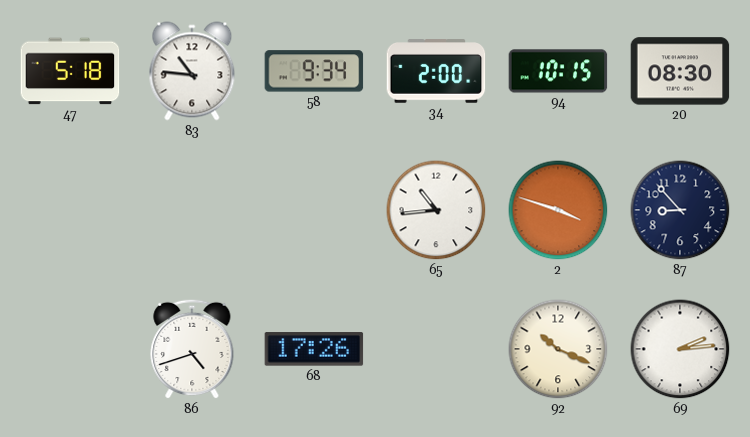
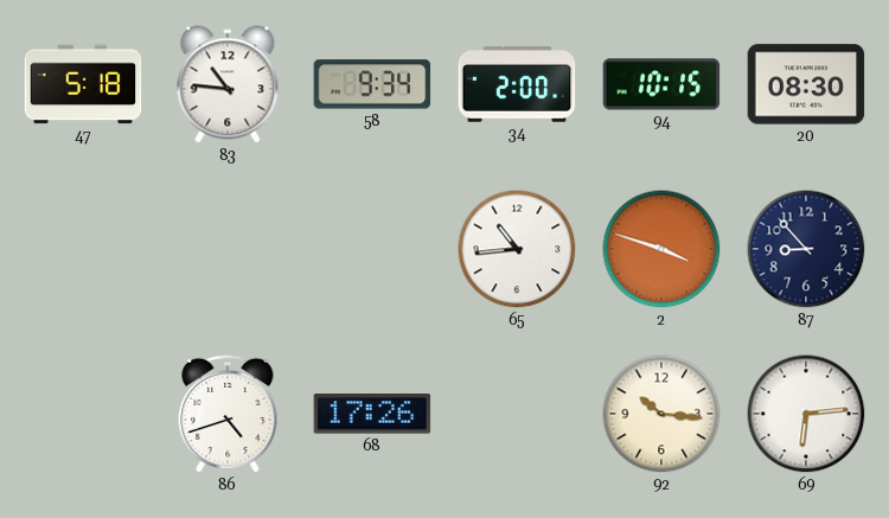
92: 10:19 -> 10:16
69: 2:14 -> 6:14
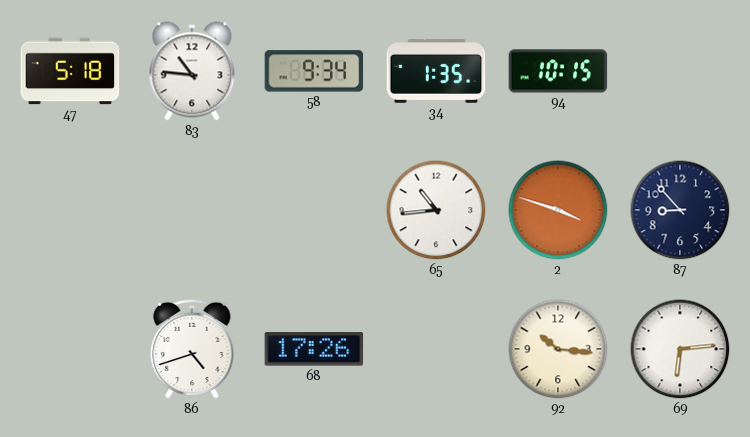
34: 2:00 -> 1:35
20: 08:30 -> none
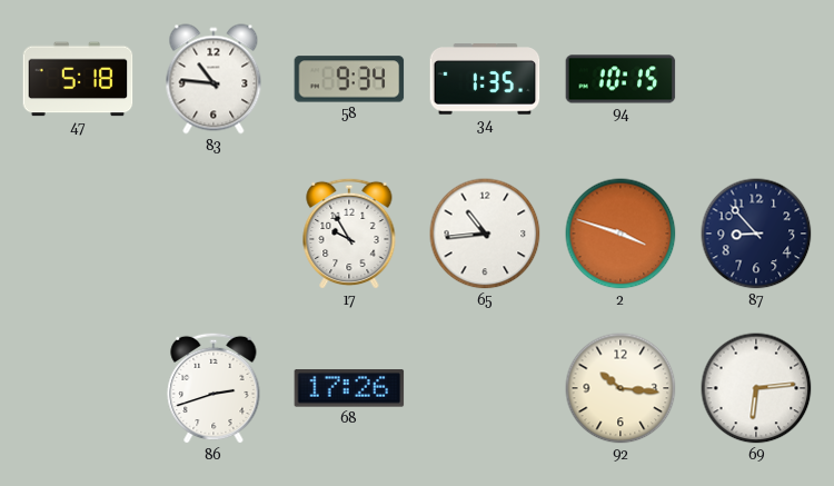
17: none -> 9:55
86: 4:42 -> 2:42
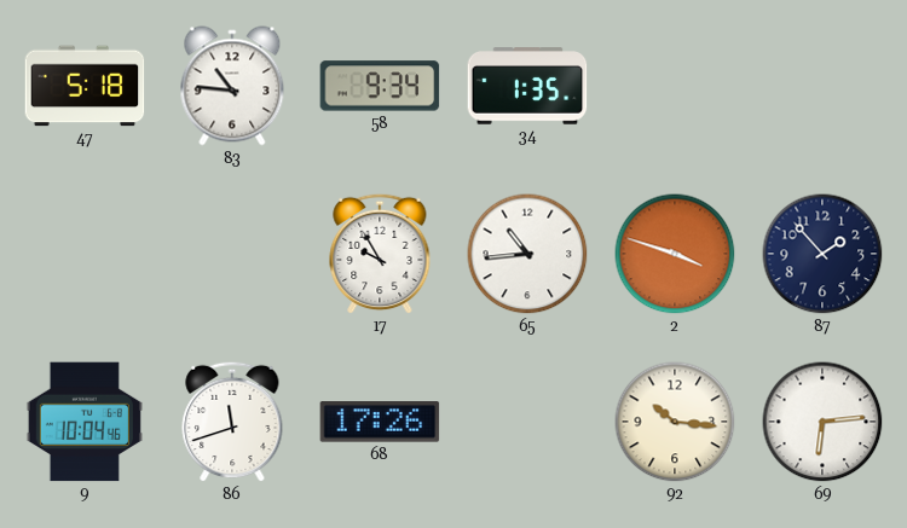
94: 10:15 -> none
87: 8:53 -> 1:53
9: none -> 10:04
86: 2:42 -> 11:42
